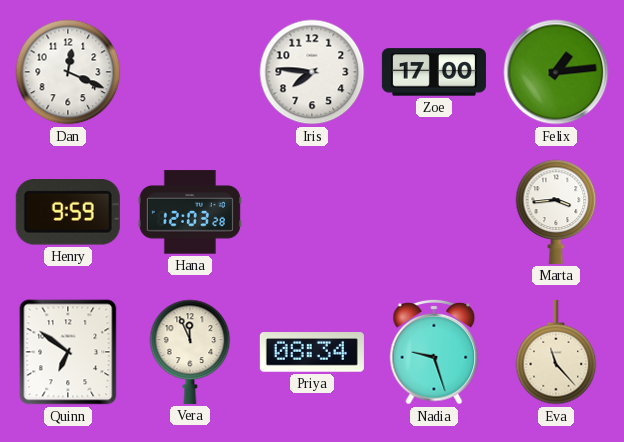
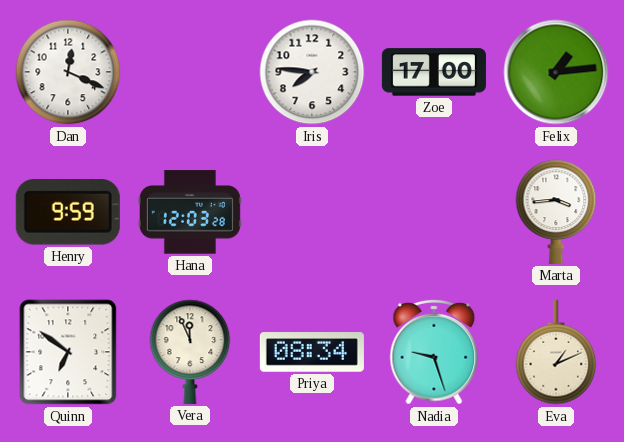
Eva: 11:23 -> 1:11
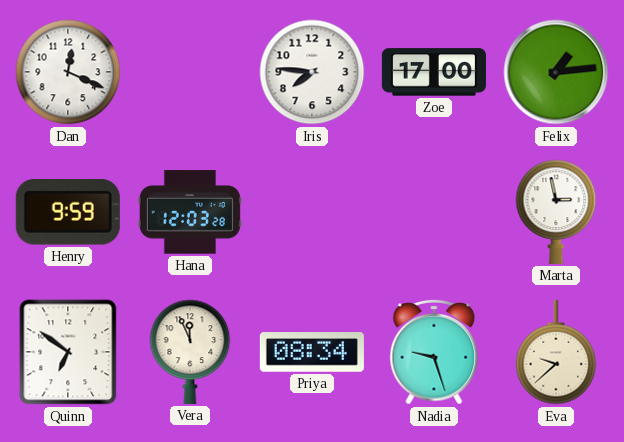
Marta: 3:44 -> 2:58
Eva: 1:11 -> 9:38
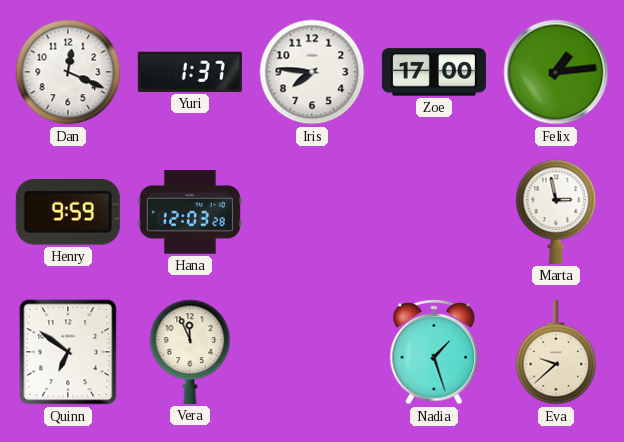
Yuri: none -> 1:37
Priya: 08:34 -> none
Nadia: 9:27 -> 1:27
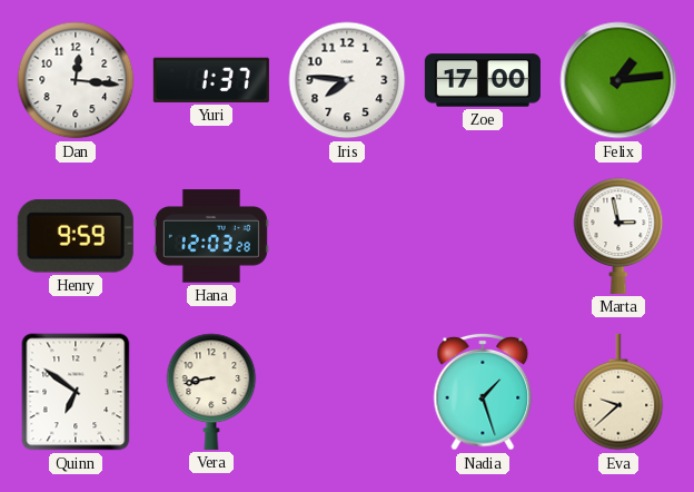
Dan: 12:19 -> 12:16
Vera: 11:56 -> 8:43
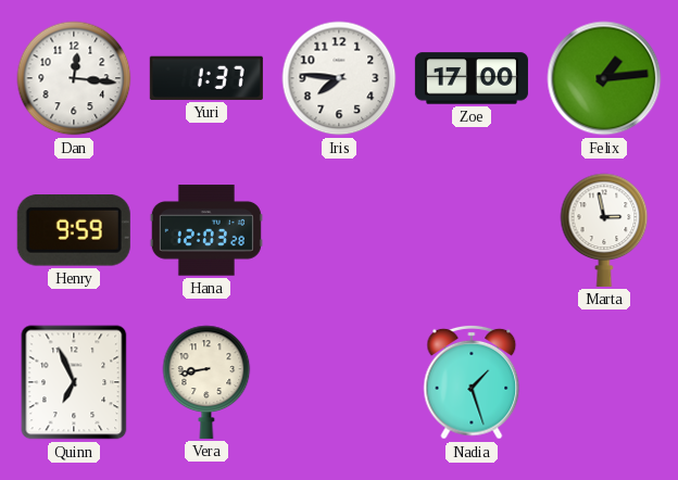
Quinn: 6:51 -> 6:56
Eva: 9:38 -> none
